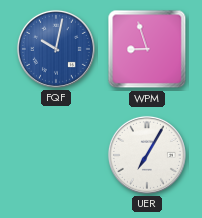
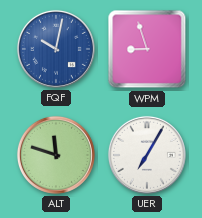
ALT: none -> 11:48
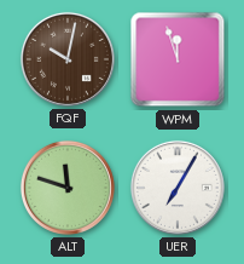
FQF dial: blue -> brown
WPM: 8:57 -> 11:57
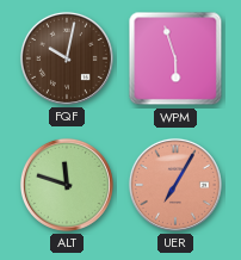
WPM: 11:57 -> 5:57
UER dial: white -> salmon
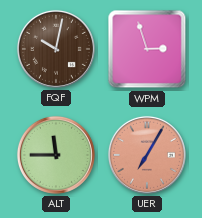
WPM: 5:57 -> 2:57
ALT: 11:48 -> 11:45
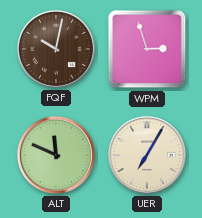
ALT: 11:45 -> 11:49
UER dial: salmon -> cream
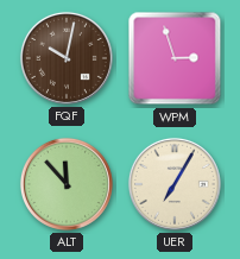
ALT: 11:49 -> 11:53
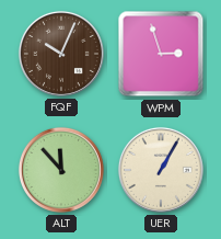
FQF: 10:02 -> 10:04
UER: 7:05 -> 1:05
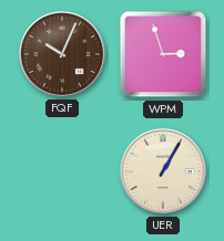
ALT: 11:53 -> none
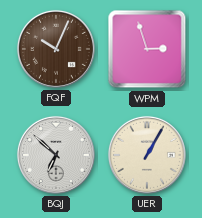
BQJ: none -> 6:52
